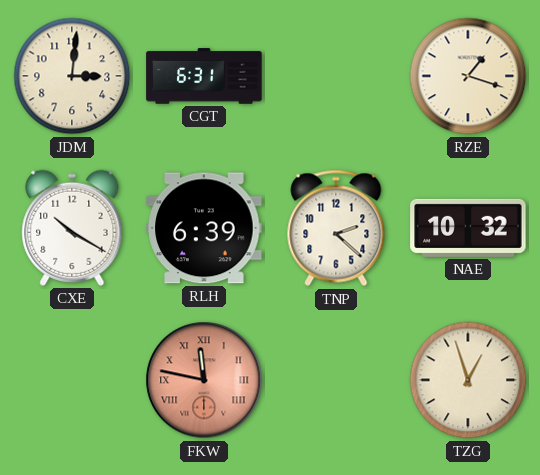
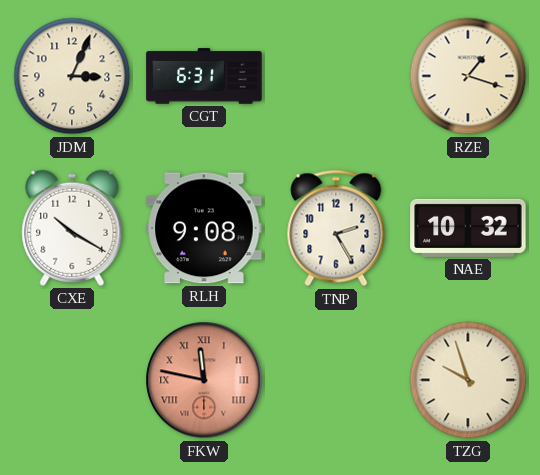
JDM: 3:01 -> 3:04
RLH: 6:39 -> 9:08
TNP: 2:22 -> 2:25
TZG: 12:57 -> 9:57
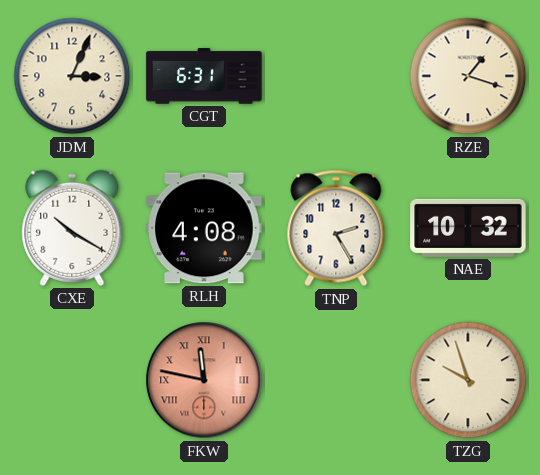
RLH: 9:08 -> 4:08
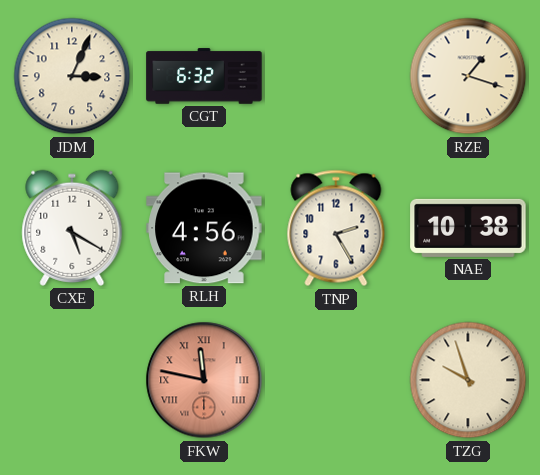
CGT: 6:31 -> 6:32
CXE: 10:20 -> 5:20
RLH: 4:08 -> 4:56
NAE: 10:32 -> 10:38
